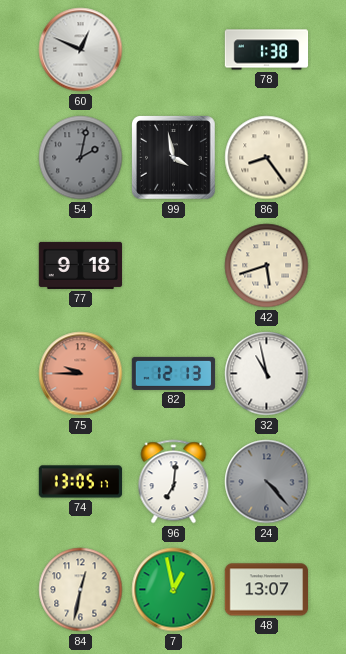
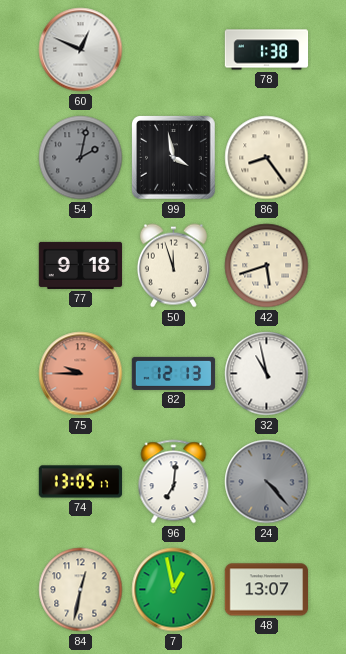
50: none -> 11:57
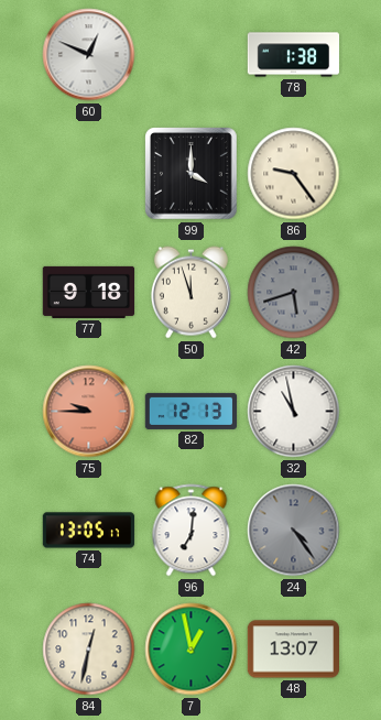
54: 2:02 -> none
99: 3:58 -> 4:00
86: 8:24 -> 9:24
42 dial: cream -> grey
24: 4:23 -> 4:24
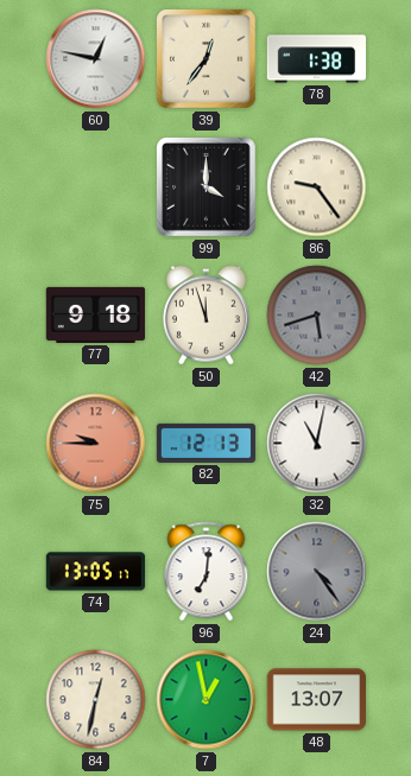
60: 12:49 -> 12:47
39: none -> 12:36
32: 10:58 -> 11:02
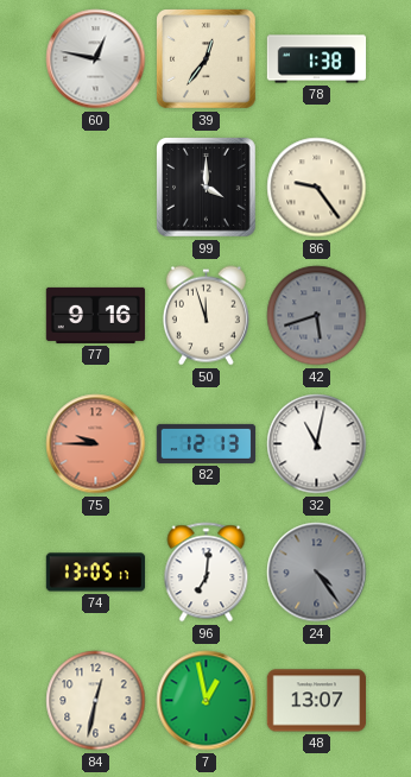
77: 9:18 -> 9:16
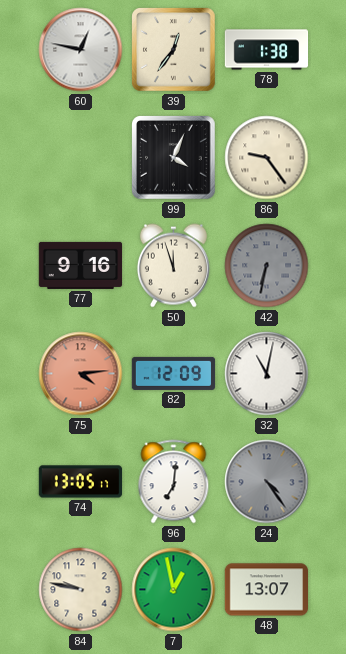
99: 4:00 -> 4:04
42: 5:42 -> 6:32
75: 9:45 -> 4:14
82: 12:13 -> 12:09
84: 12:32 -> 9:47
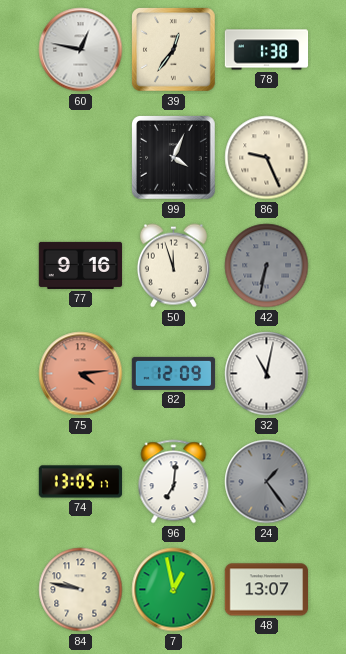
86: 9:24 -> 9:26
24: 4:24 -> 1:24
